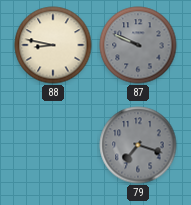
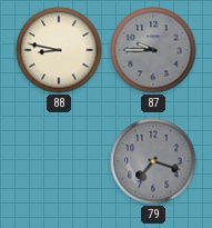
87: 9:49 -> 9:45
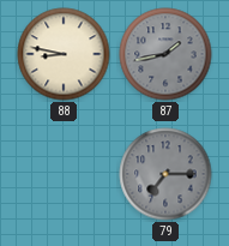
87: 9:45 -> 1:43
79: 7:18 -> 7:15
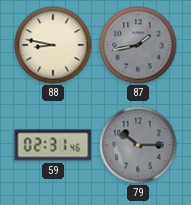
59: none -> 02:31
79: 7:15 -> 10:15
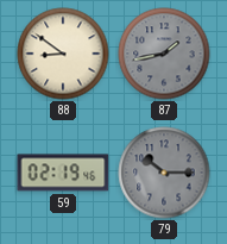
88: 8:47 -> 8:51
59: 02:31 -> 02:19
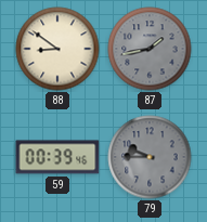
59: 02:19 -> 00:39
79: 10:15 -> 9:45
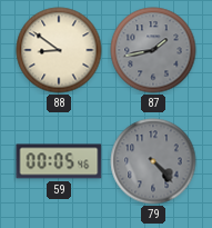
59: 00:39 -> 00:05
79: 9:45 -> 4:23
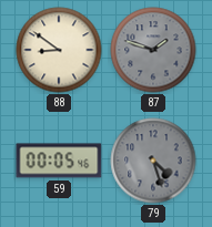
87: 1:43 -> 1:48
79: 4:23 -> 4:27
